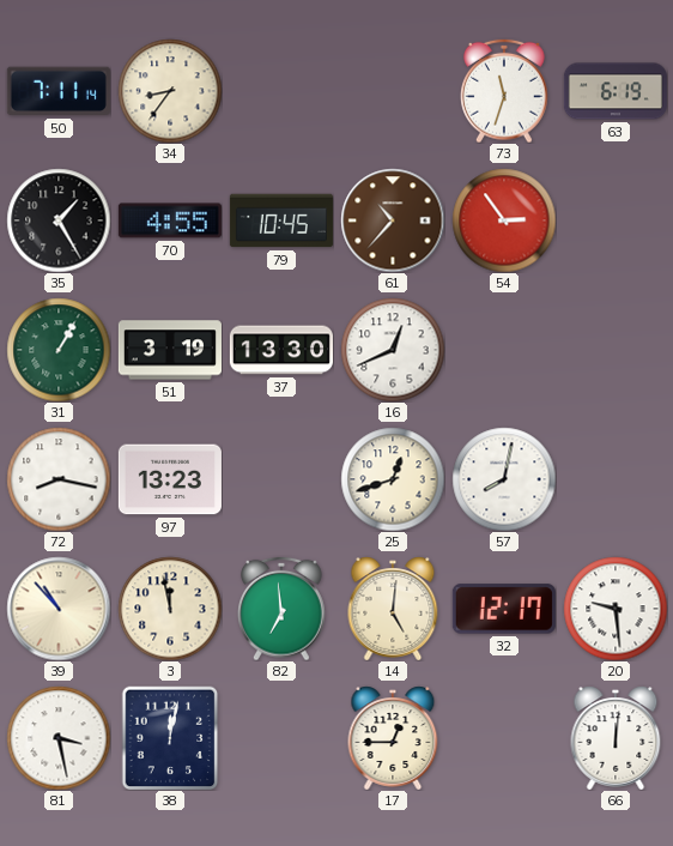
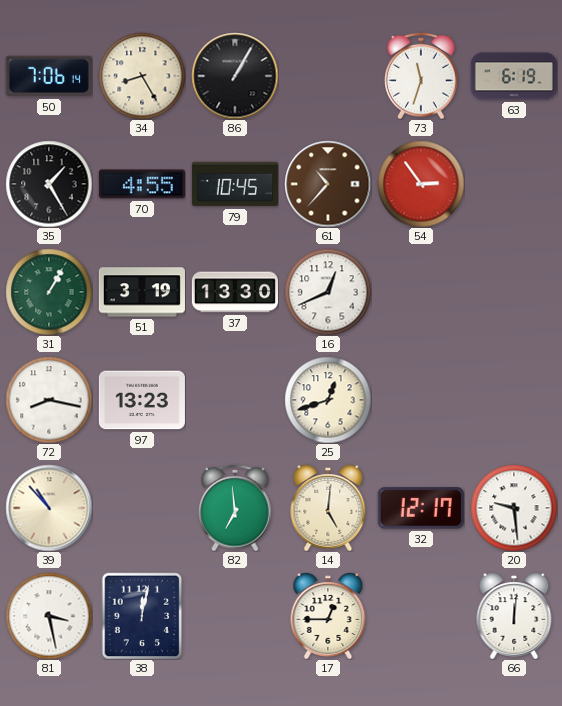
50: 7:11 -> 7:06
34: 8:36 -> 8:25
86: none -> 1:05
57: 8:02 -> none
3: 11:58 -> none
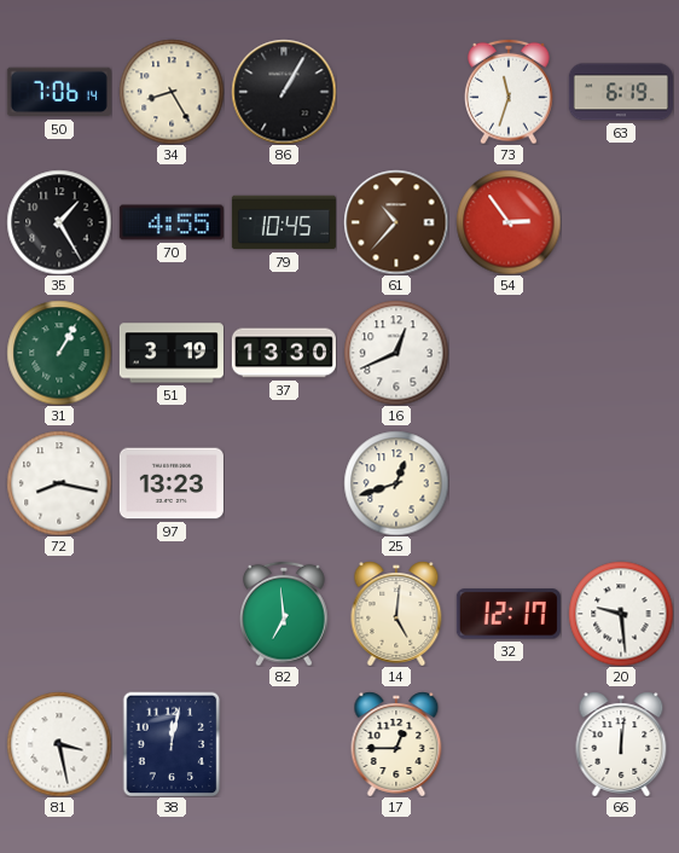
39: 10:53 -> none
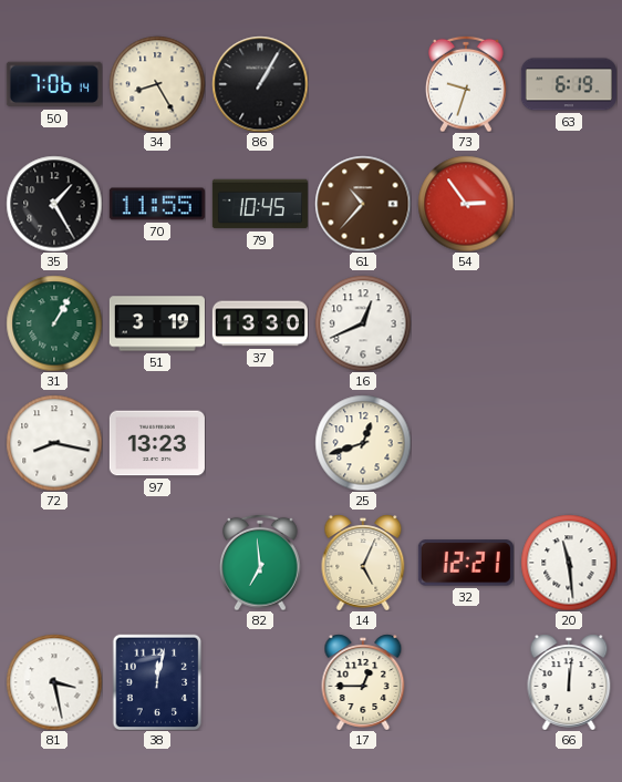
73: 11:33 -> 9:33
70: 4:55 -> 11:55
14: 5:01 -> 5:04
32: 12:17 -> 12:21
20: 9:29 -> 11:29
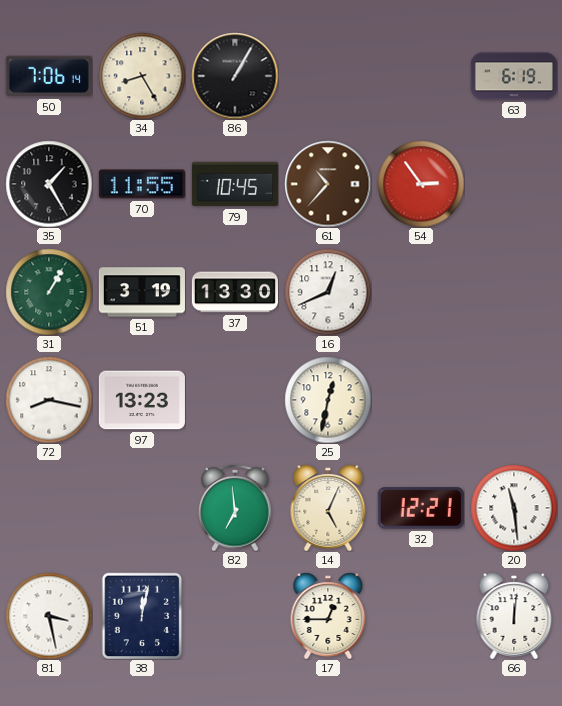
73: 9:33 -> none
25: 12:42 -> 12:32
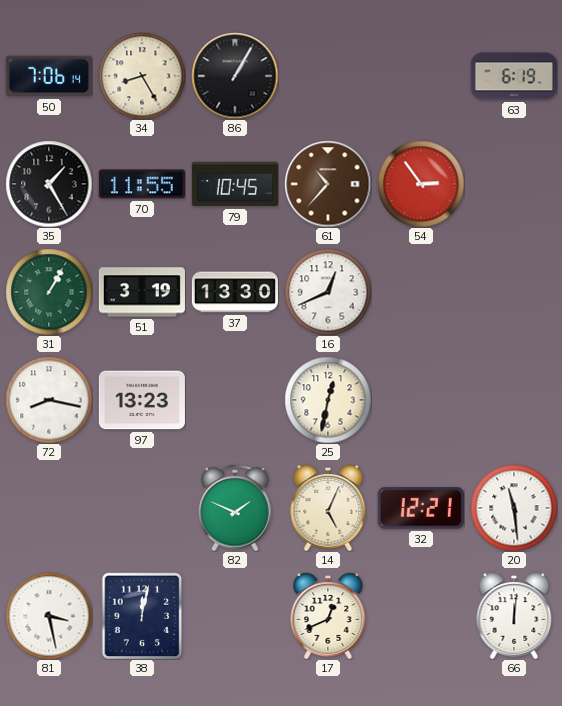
82: 6:59 -> 1:49
17: 12:45 -> 12:41
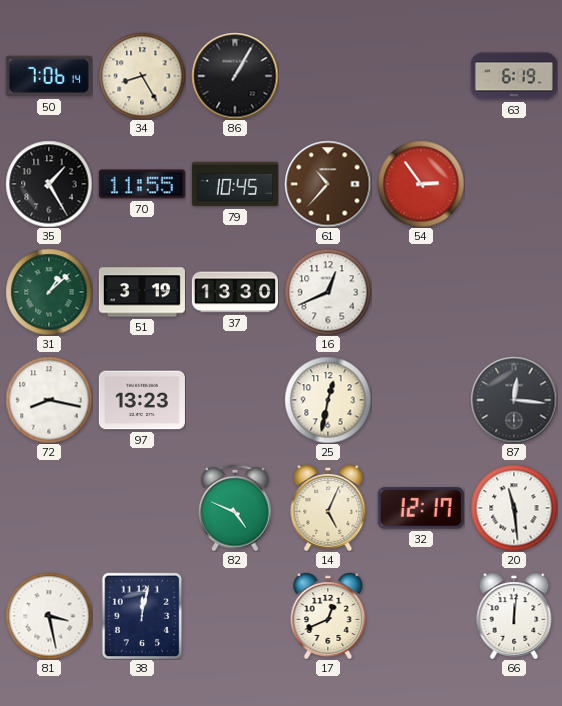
31: 1:05 -> 1:08
87: none -> 12:16
82: 1:49 -> 4:49
32: 12:21 -> 12:17
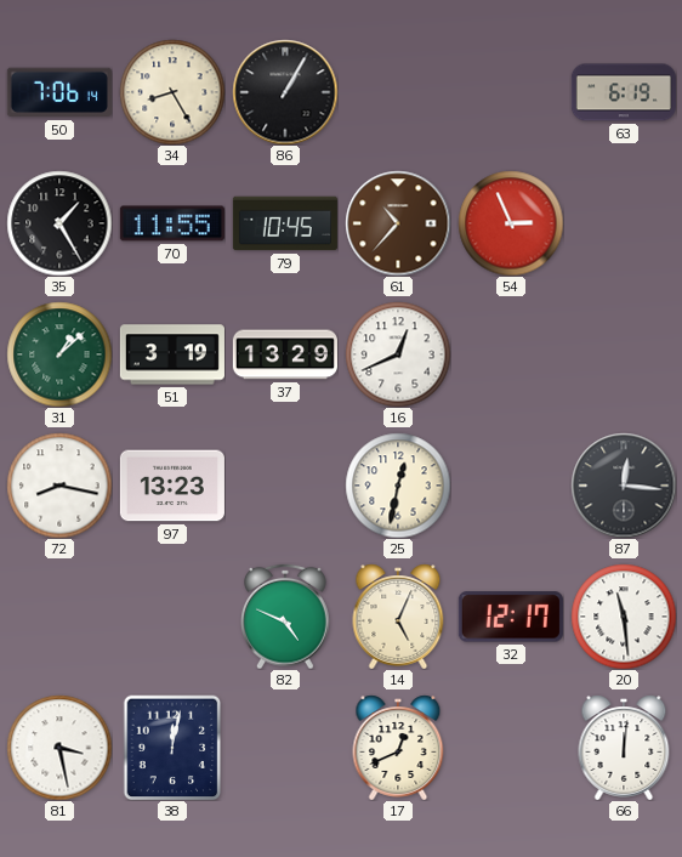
54: 2:54 -> 2:56
37: 13:30 -> 13:29
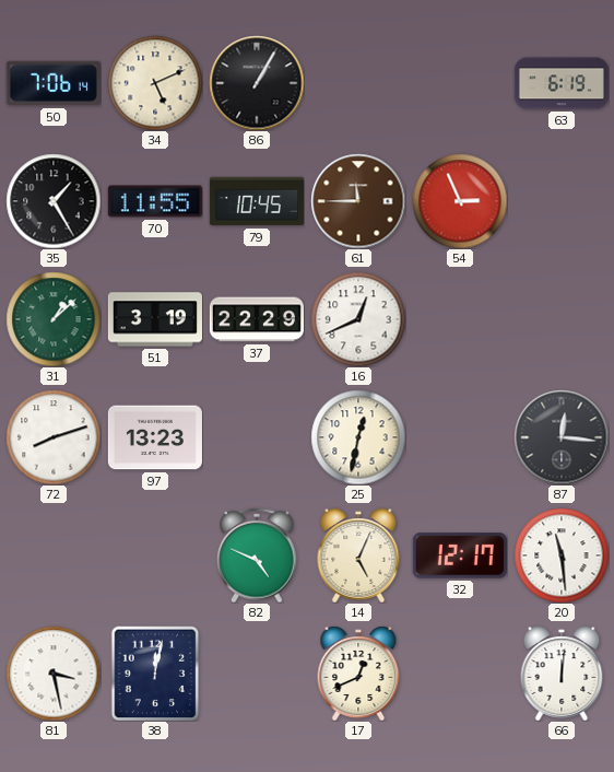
34: 8:25 -> 5:11
61: 10:37 -> 11:45
37: 13:29 -> 22:29
72: 8:17 -> 8:12
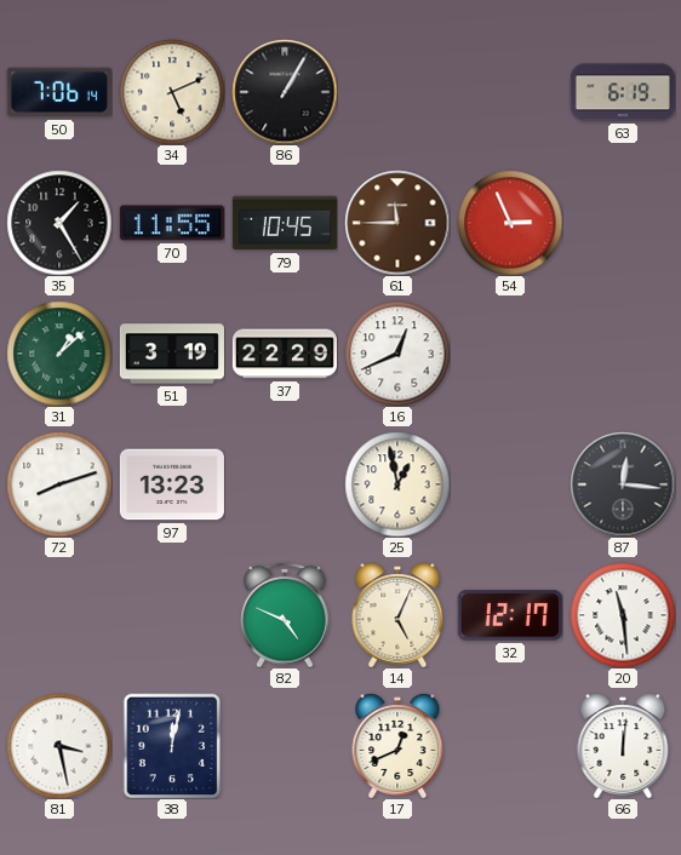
25: 12:32 -> 12:58
